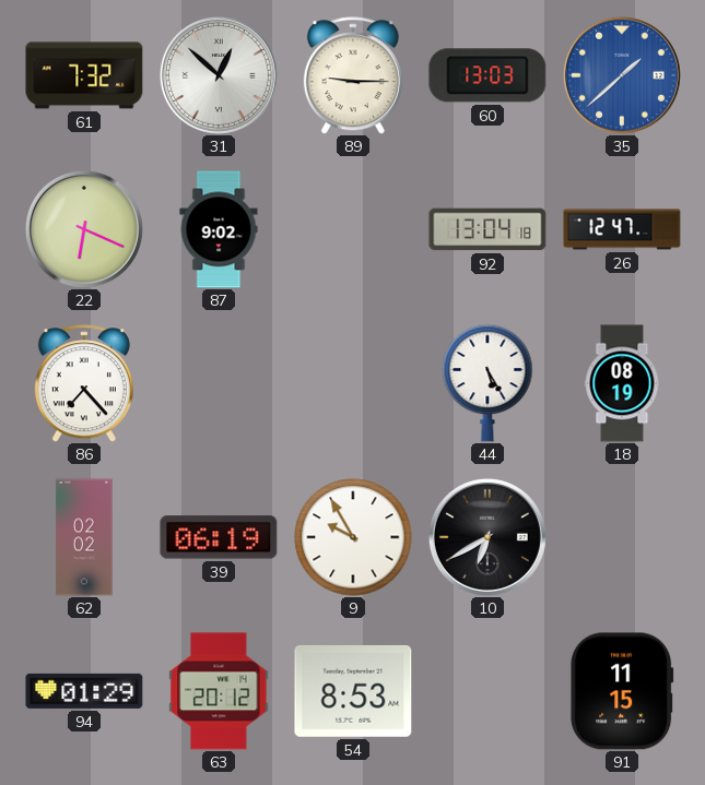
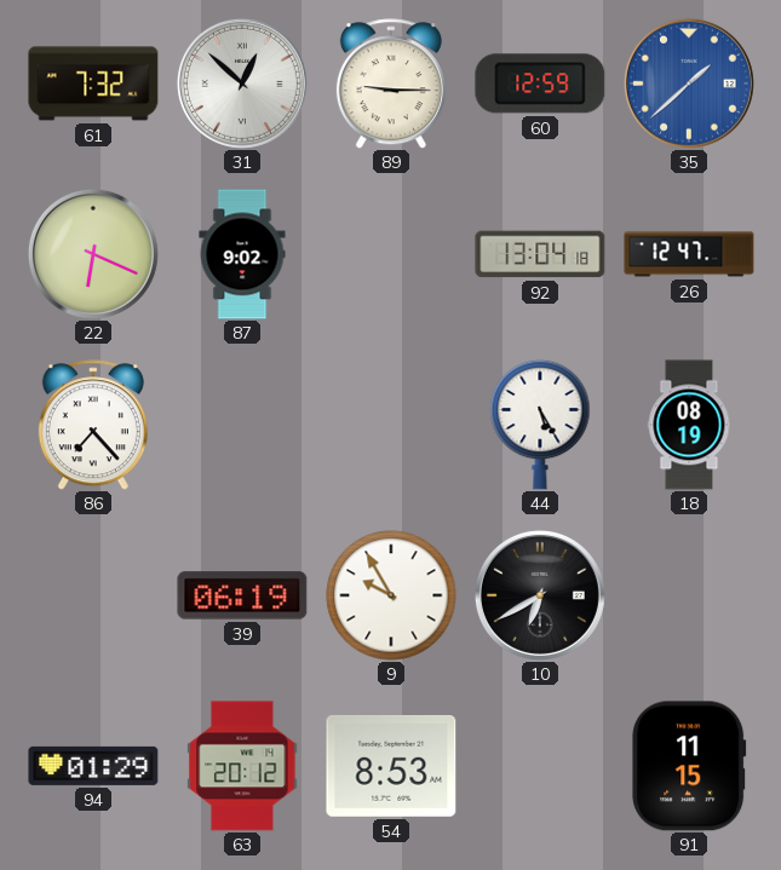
60: 13:03 -> 12:59
62: 02:02 -> none
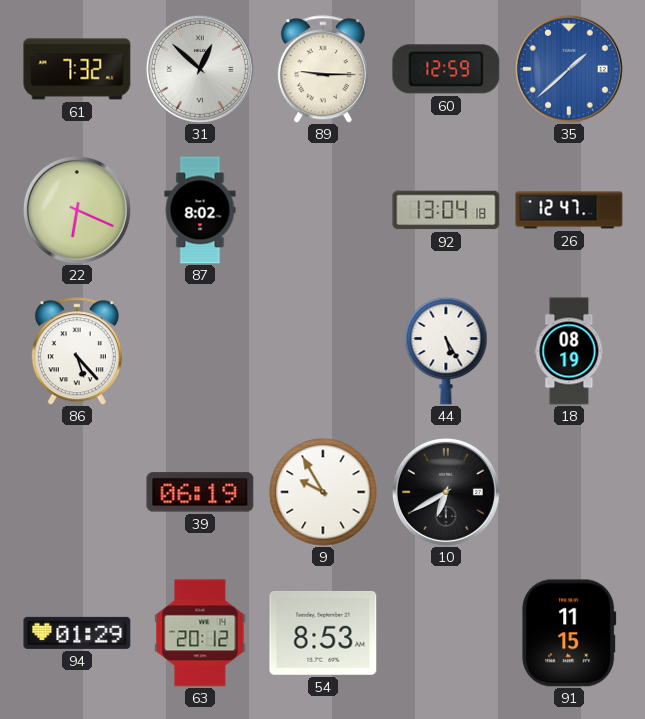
87: 9:02 -> 8:02
86: 7:23 -> 5:23
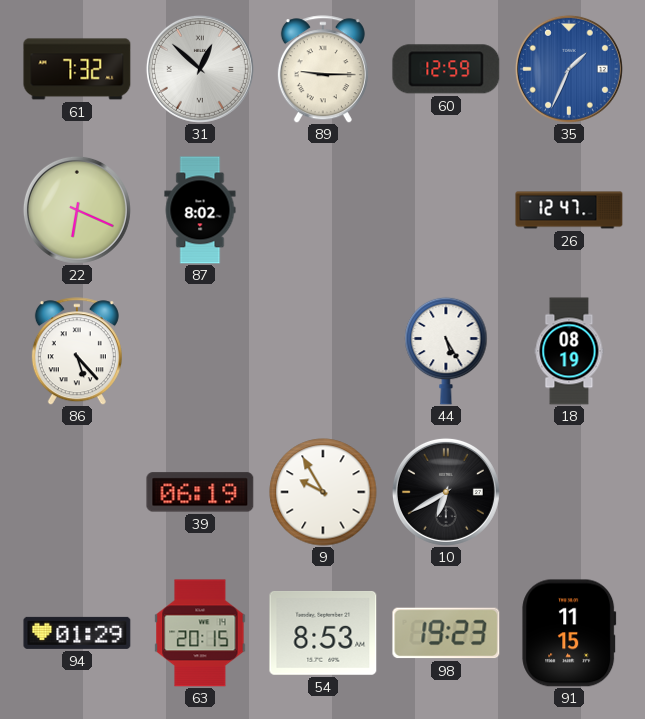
35: 1:38 -> 1:34
92: 13:04 -> none
63: 20:12 -> 20:15
98: none -> 19:23
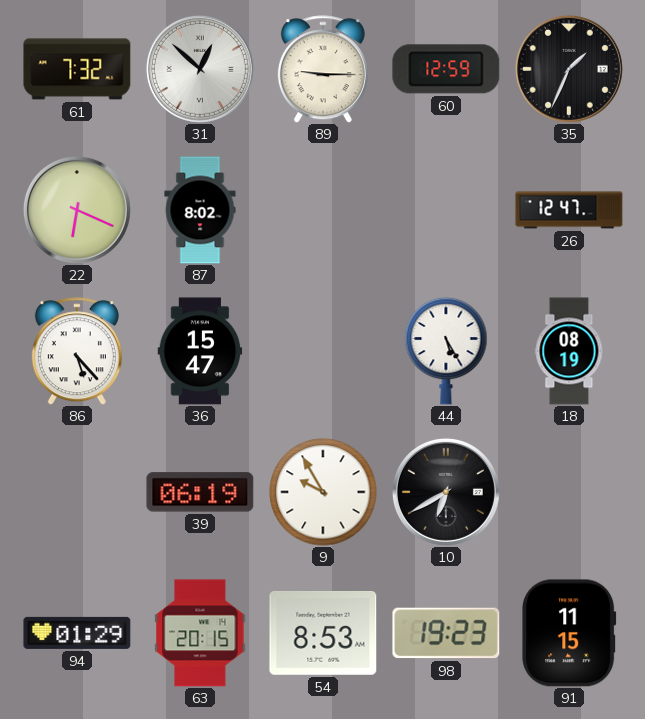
35 dial: blue -> black
36: none -> 15:47
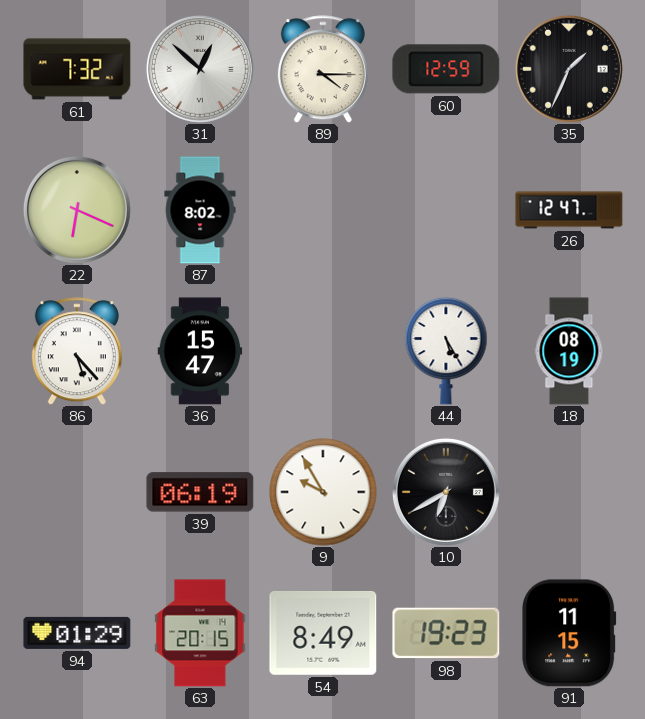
89: 9:15 -> 4:15
54: 8:53 -> 8:49
